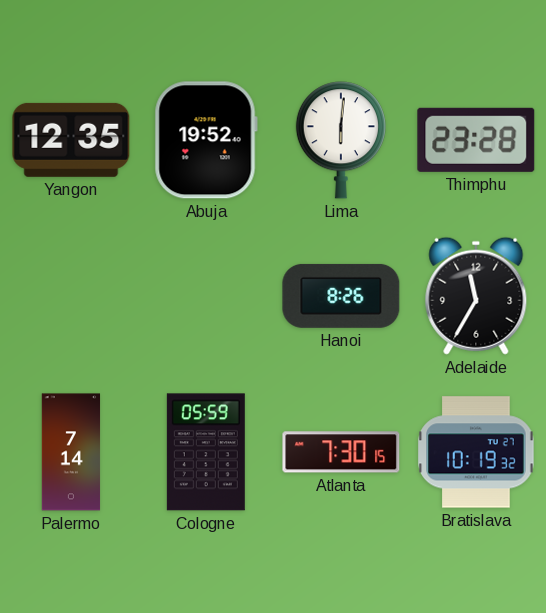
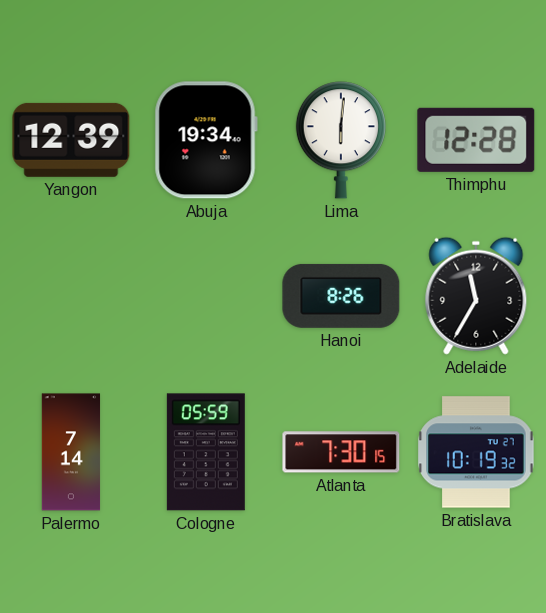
Yangon: 12:35 -> 12:39
Abuja: 19:52 -> 19:34
Thimphu: 23:28 -> 12:28
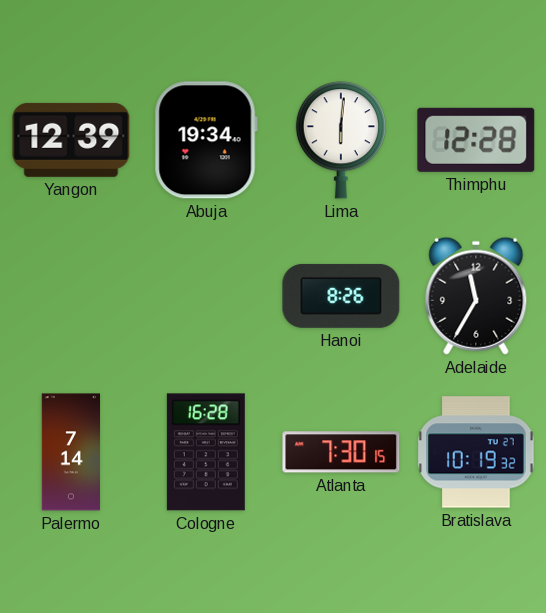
Cologne: 05:59 -> 16:28
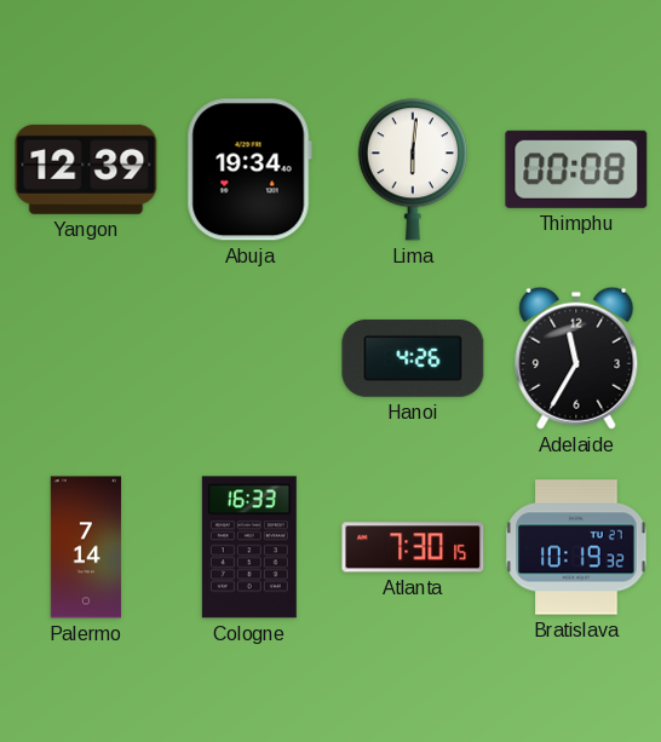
Thimphu: 12:28 -> 00:08
Hanoi: 8:26 -> 4:26
Cologne: 16:28 -> 16:33
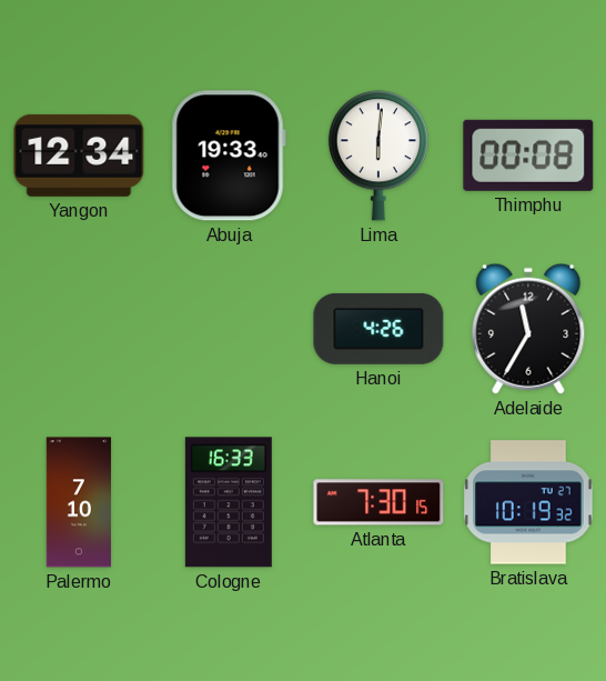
Yangon: 12:39 -> 12:34
Abuja: 19:34 -> 19:33
Palermo: 7:14 -> 7:10
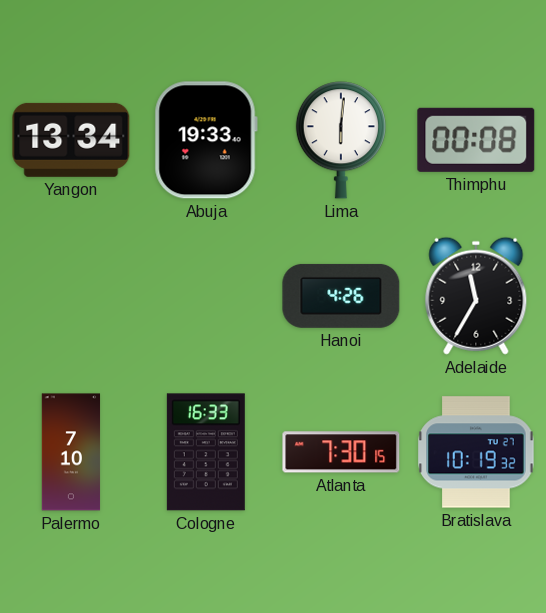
Yangon: 12:34 -> 13:34
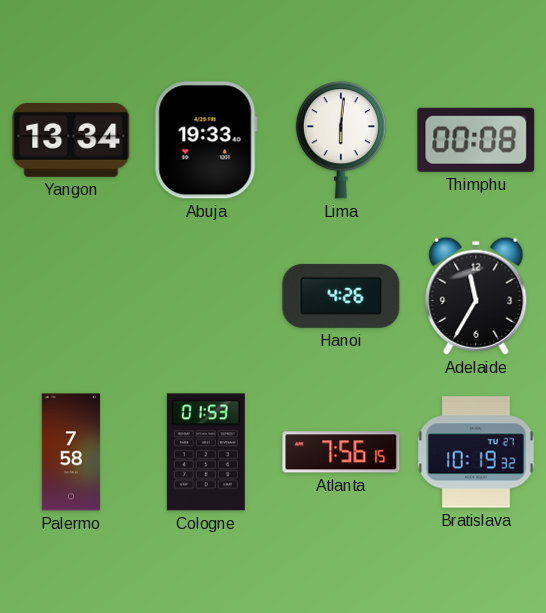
Palermo: 7:10 -> 7:58
Cologne: 16:33 -> 01:53
Atlanta: 7:30 -> 7:56
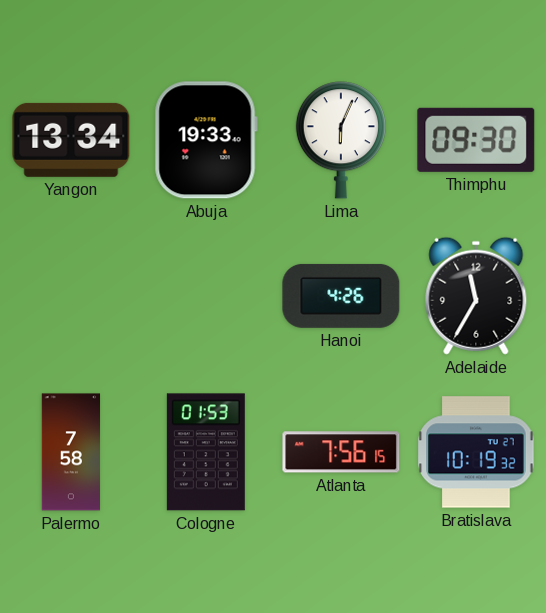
Lima: 6:01 -> 6:04
Thimphu: 00:08 -> 09:30
